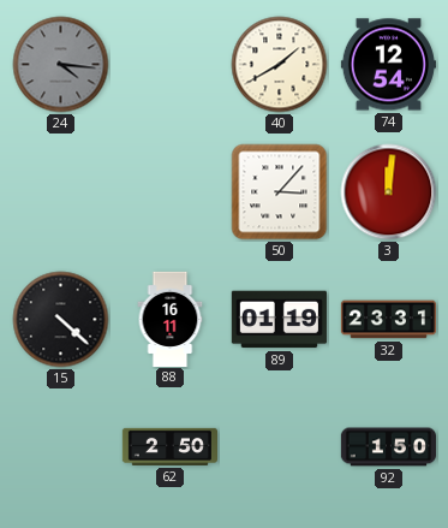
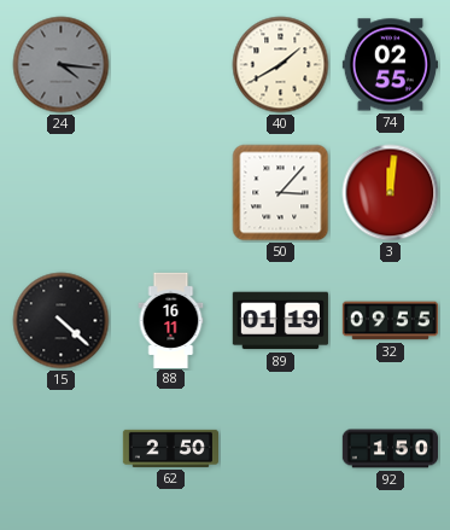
74: 12:54 -> 02:55
32: 23:31 -> 09:55
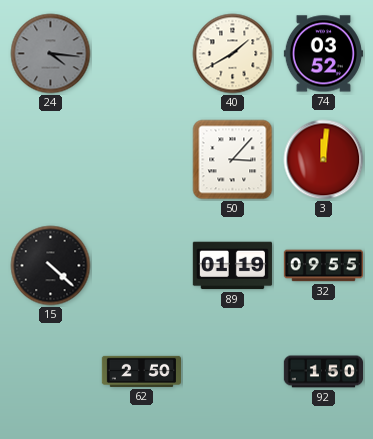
74: 02:55 -> 03:52
88: 16:11 -> none
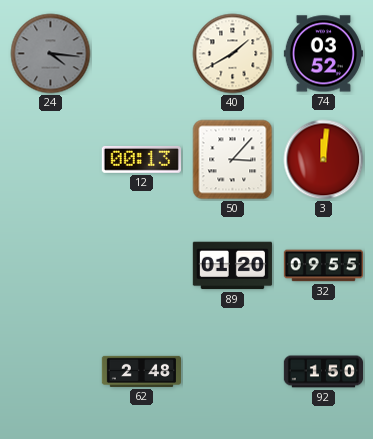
12: none -> 00:13
15: 4:22 -> none
89: 01:19 -> 01:20
62: 2:50 -> 2:48
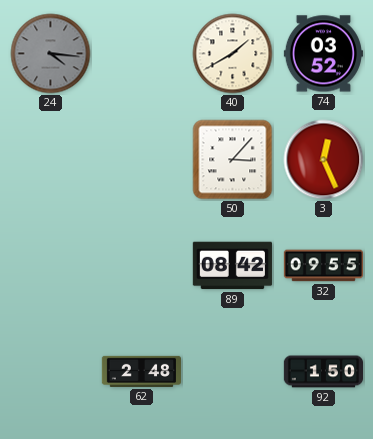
12: 00:13 -> none
3: 12:01 -> 12:26
89: 01:20 -> 08:42
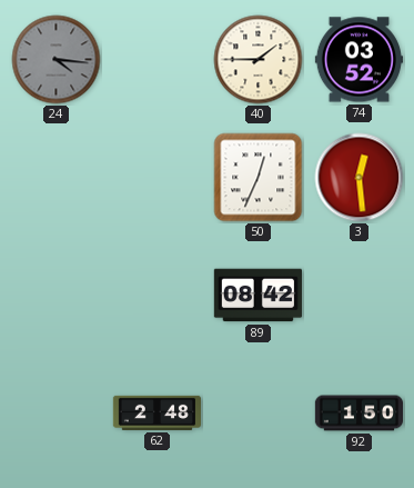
40: 1:40 -> 1:45
50: 3:07 -> 12:34
3: 12:26 -> 12:29
32: 09:55 -> none
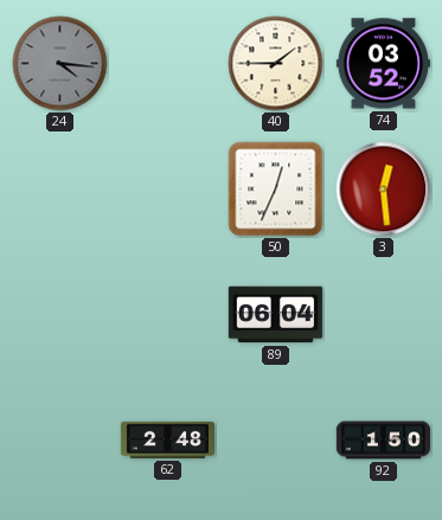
89: 08:42 -> 06:04
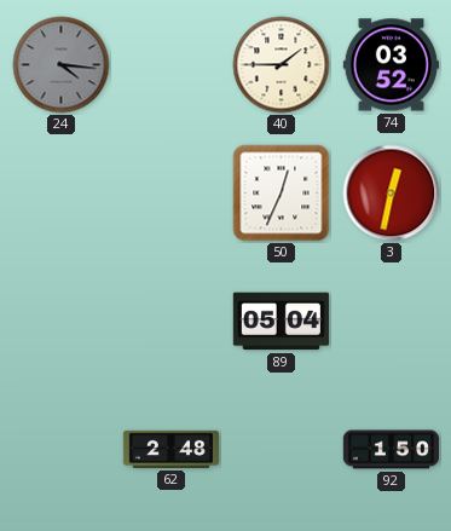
3: 12:29 -> 12:32
89: 06:04 -> 05:04
